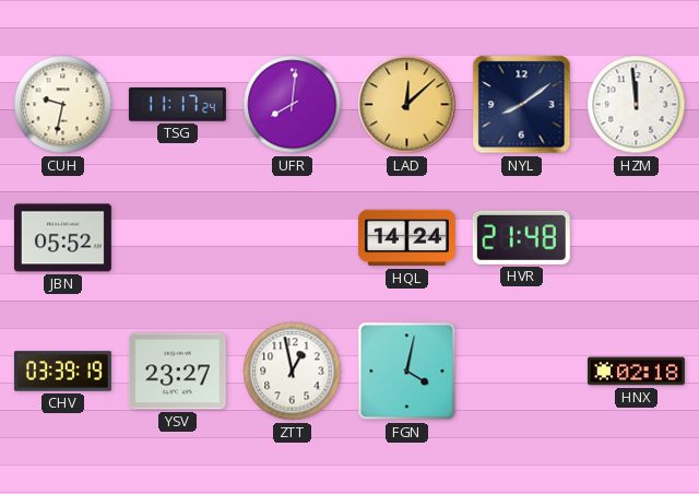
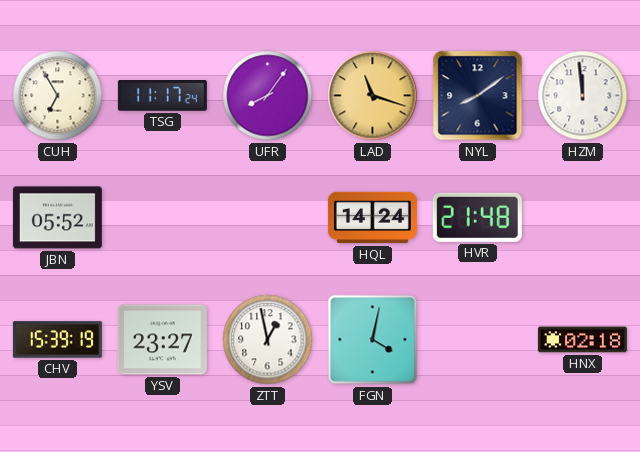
CUH: 9:32 -> 6:55
UFR: 8:01 -> 8:06
LAD: 12:08 -> 11:18
CHV: 03:39 -> 15:39
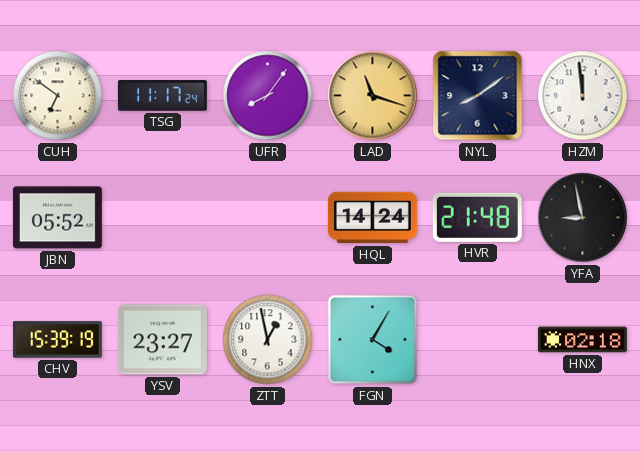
CUH: 6:55 -> 6:51
YFA: none -> 8:58
FGN: 4:02 -> 4:05
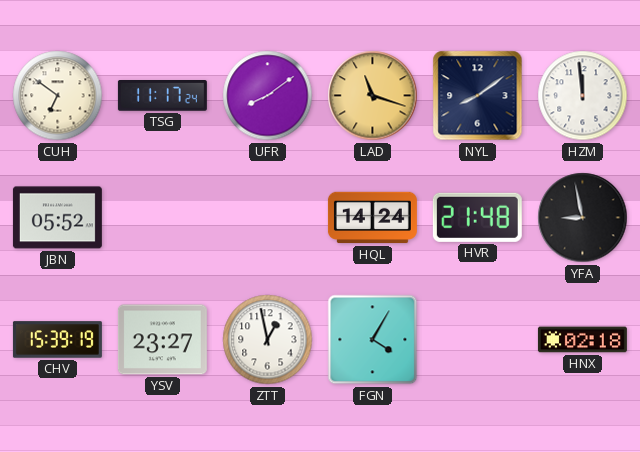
UFR: 8:06 -> 8:09
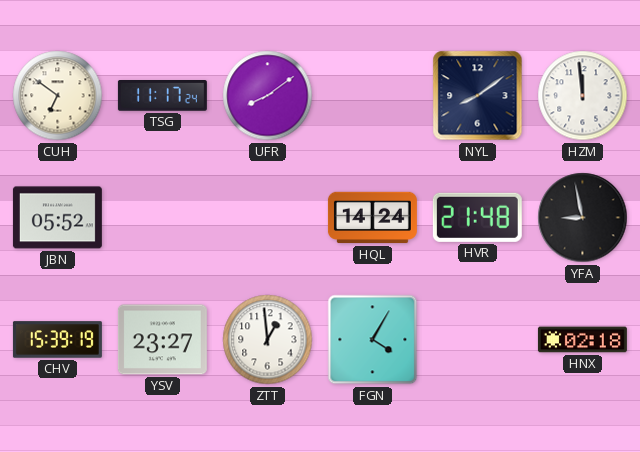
LAD: 11:18 -> none
ZTT: 12:58 -> 12:59
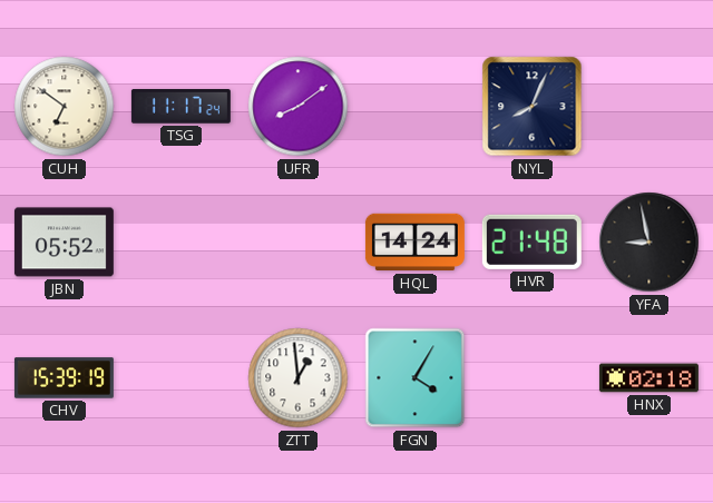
NYL: 8:09 -> 8:04
HZM: 11:59 -> none
YSV: 23:27 -> none
